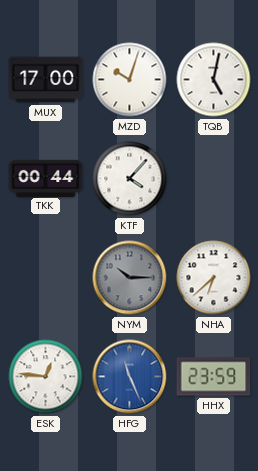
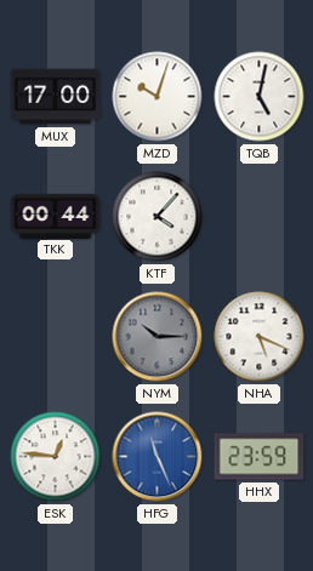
NHA: 6:38 -> 5:19
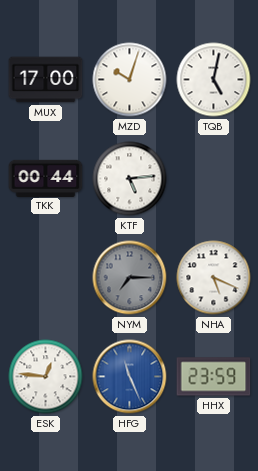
KTF: 4:07 -> 5:14
NYM: 10:15 -> 7:15
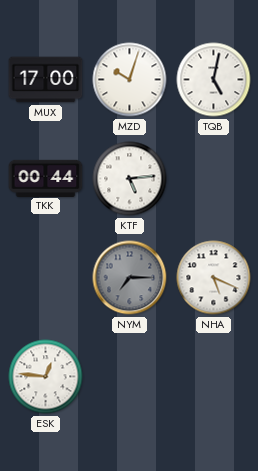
HFG: 11:26 -> none
HHX: 23:59 -> none
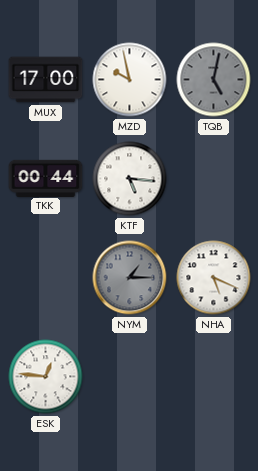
MZD: 10:03 -> 9:58
TQB dial: white -> grey
KTF: 5:14 -> 5:16
NYM: 7:15 -> 1:15
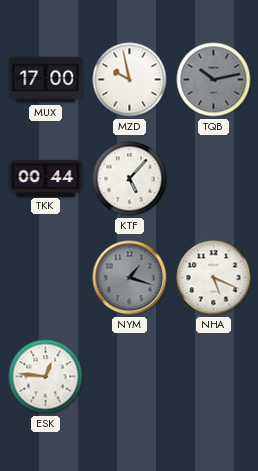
TQB: 5:02 -> 10:13
KTF: 5:16 -> 5:07
NYM: 1:15 -> 1:18
